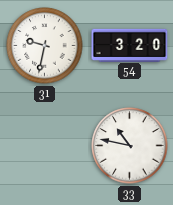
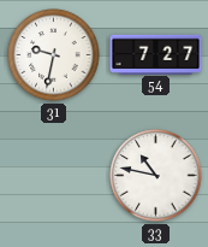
54: 3:20 -> 7:27
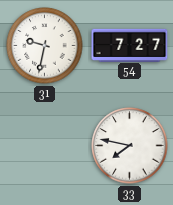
33: 10:47 -> 7:47
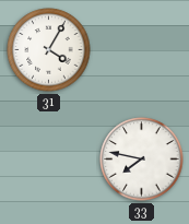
31: 9:32 -> 4:05
54: 7:27 -> none
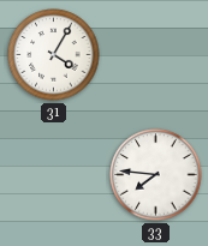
33: 7:47 -> 7:46
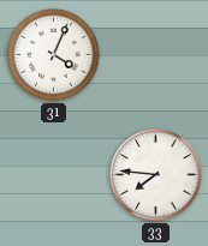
31: 4:05 -> 4:04
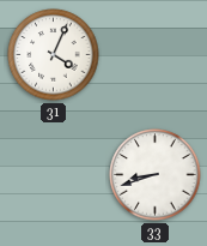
33: 7:46 -> 8:42
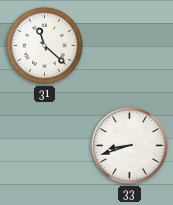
31: 4:04 -> 11:22
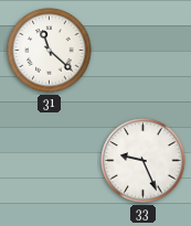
33: 8:42 -> 9:26
